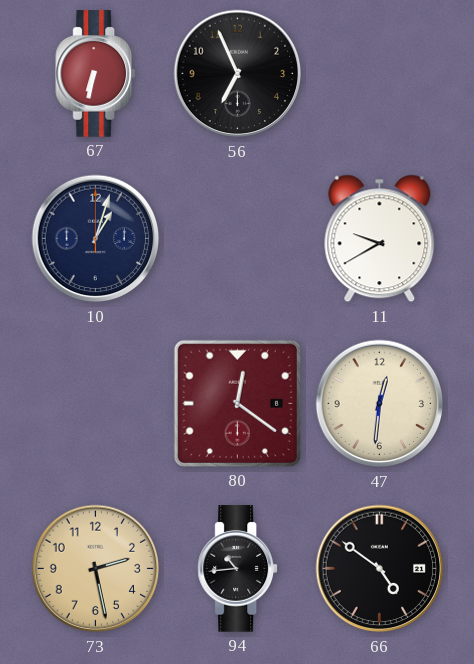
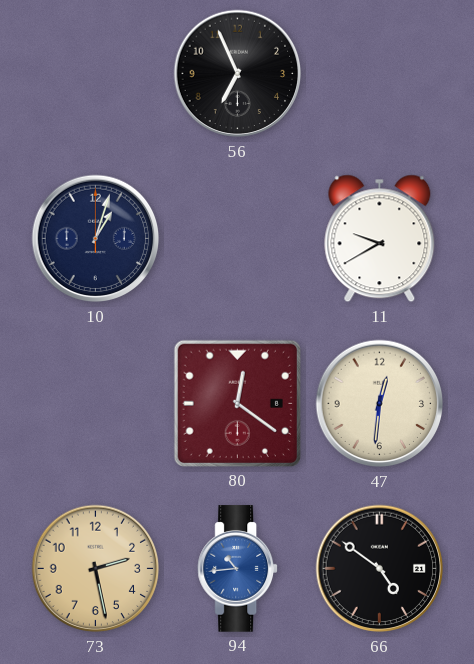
67: 6:32 -> none
94 dial: black -> blue
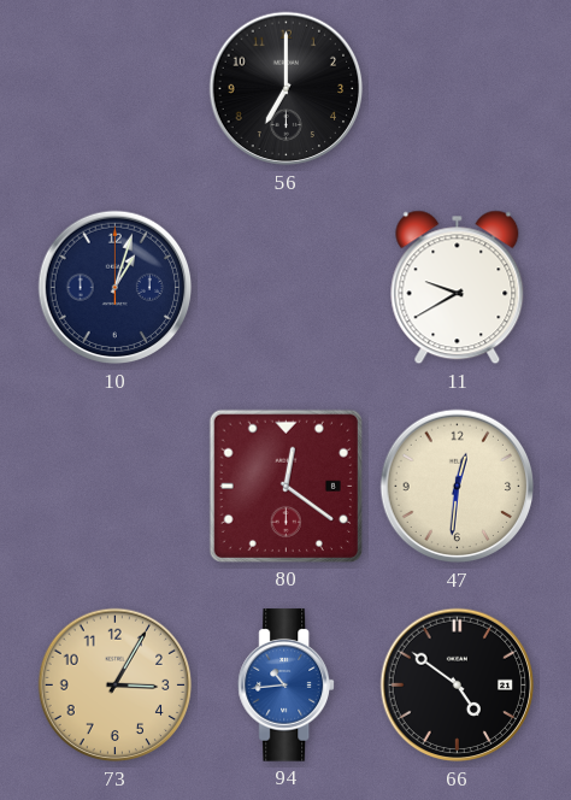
56: 6:56 -> 7:00
73: 2:28 -> 3:05
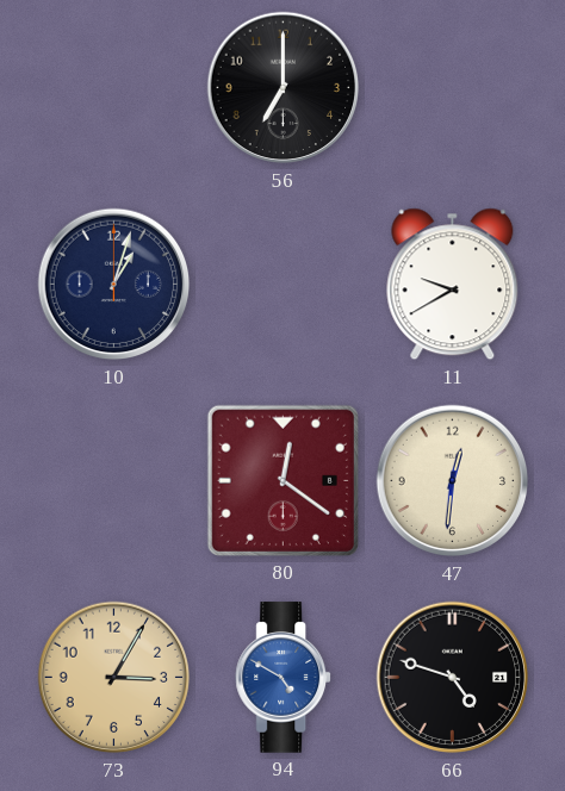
94: 10:44 -> 4:50
66: 4:51 -> 4:48
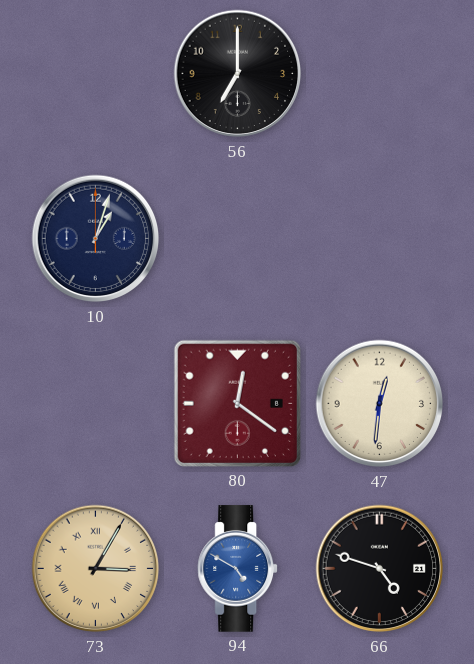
11: 9:40 -> none
73 numerals: Arabic -> Roman
